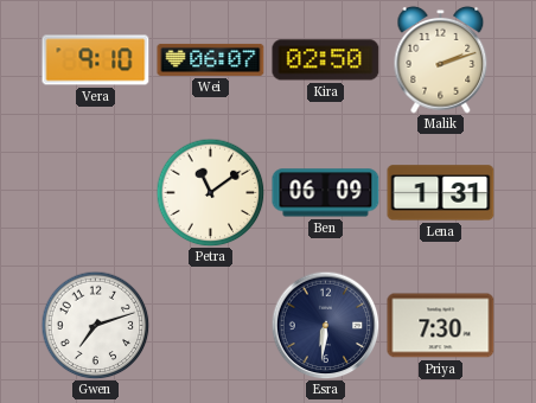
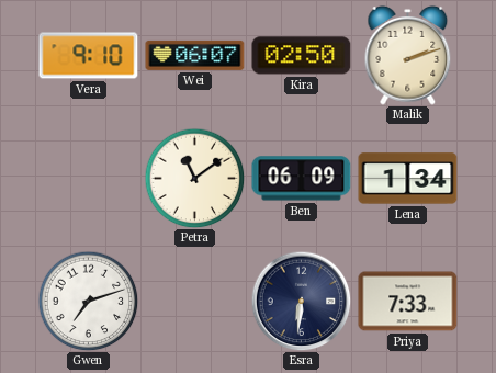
Lena: 1:31 -> 1:34
Priya: 7:30 -> 7:33
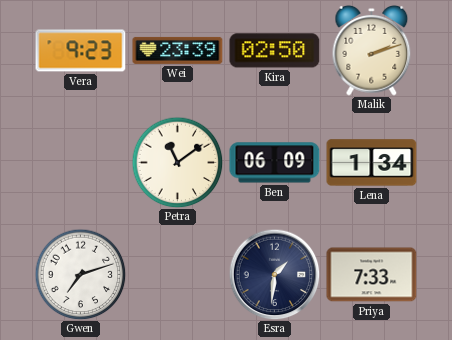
Vera: 9:10 -> 9:23
Wei: 06:07 -> 23:39
Esra: 6:31 -> 1:31
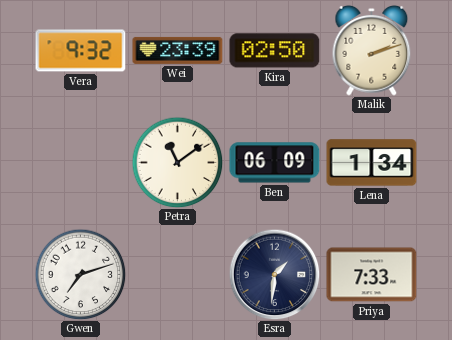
Vera: 9:23 -> 9:32
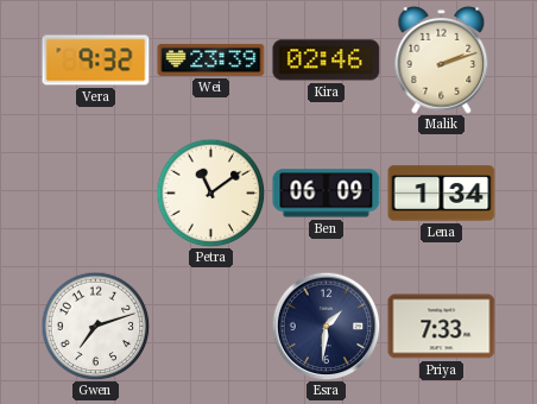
Kira: 02:50 -> 02:46
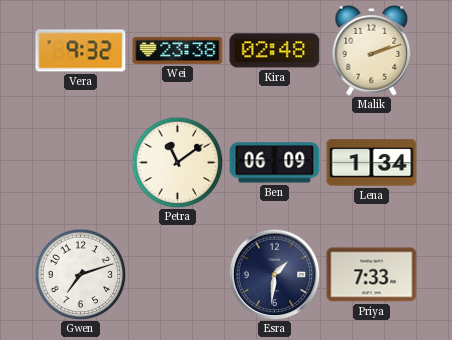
Wei: 23:39 -> 23:38
Kira: 02:46 -> 02:48
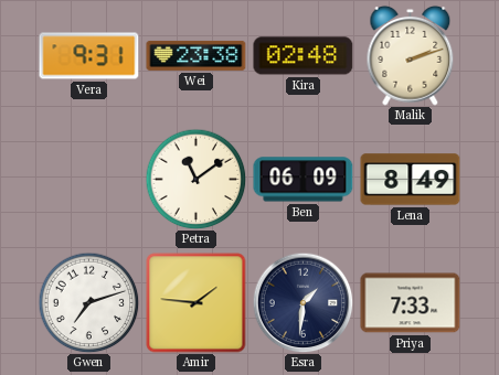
Vera: 9:32 -> 9:31
Lena: 1:34 -> 8:49
Amir: none -> 1:46
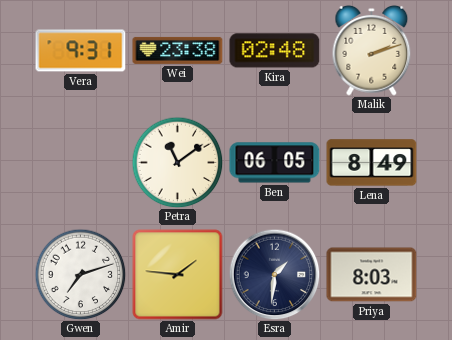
Ben: 06:09 -> 06:05
Priya: 7:33 -> 8:03
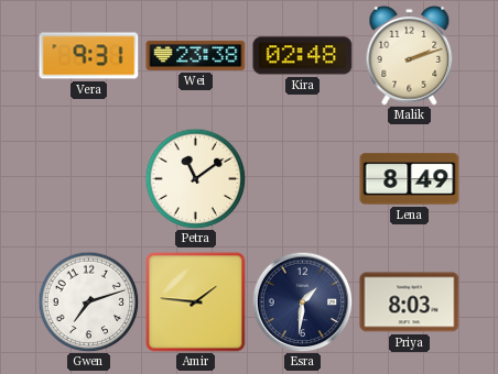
Ben: 06:05 -> none
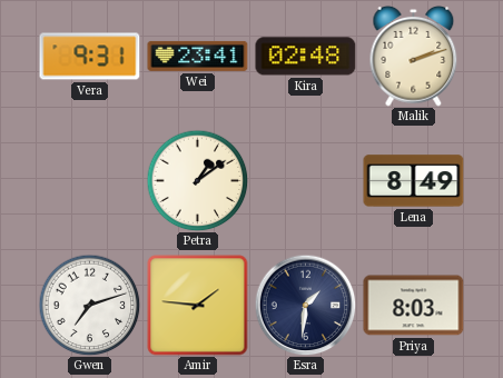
Wei: 23:38 -> 23:41
Petra: 11:09 -> 1:09
